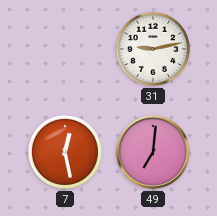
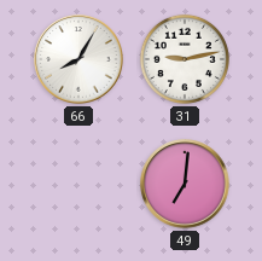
66: none -> 8:05
7: 12:28 -> none
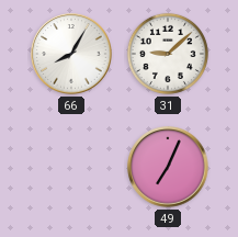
31: 9:13 -> 9:08
49: 7:01 -> 7:04
